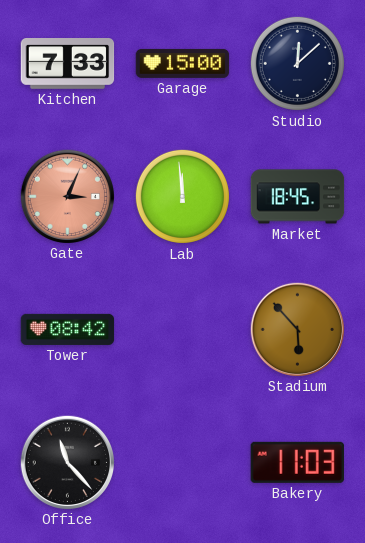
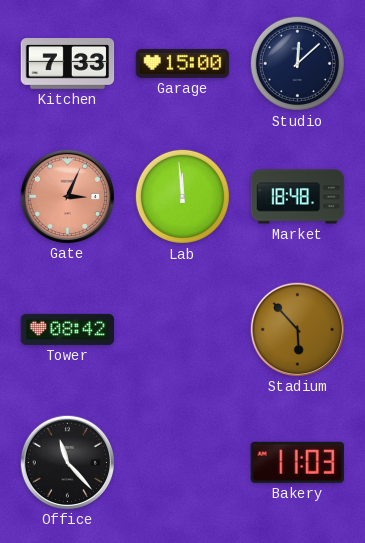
Market: 18:45 -> 18:48
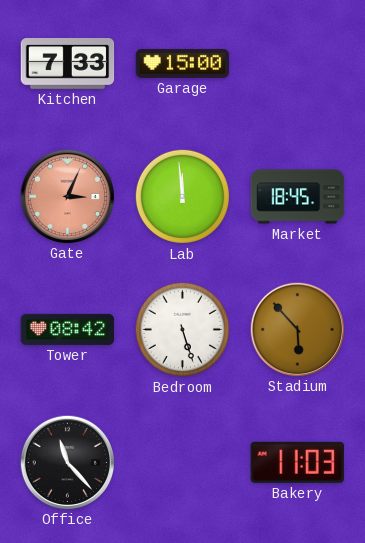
Studio: 12:08 -> none
Market: 18:48 -> 18:45
Bedroom: none -> 5:27
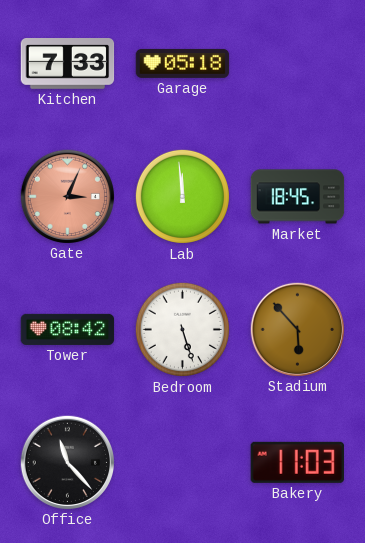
Garage: 15:00 -> 05:18
